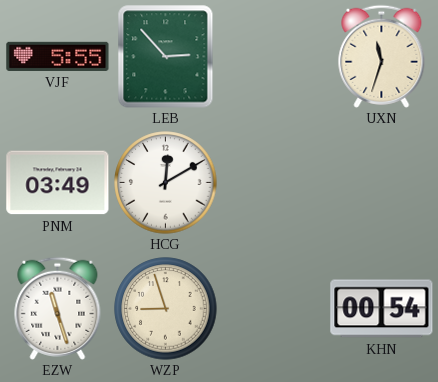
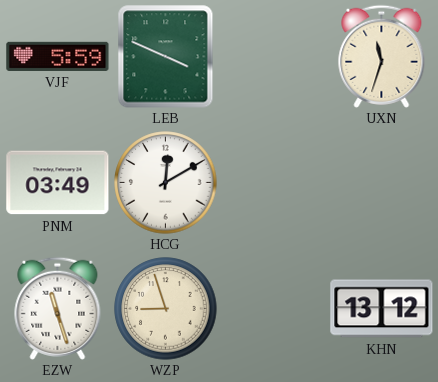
VJF: 5:55 -> 5:59
LEB: 2:53 -> 3:49
KHN: 00:54 -> 13:12
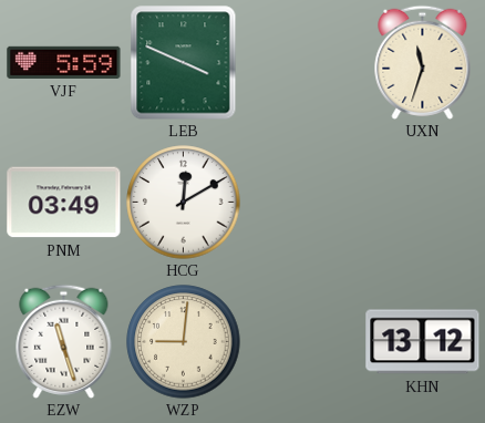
WZP: 8:57 -> 9:01
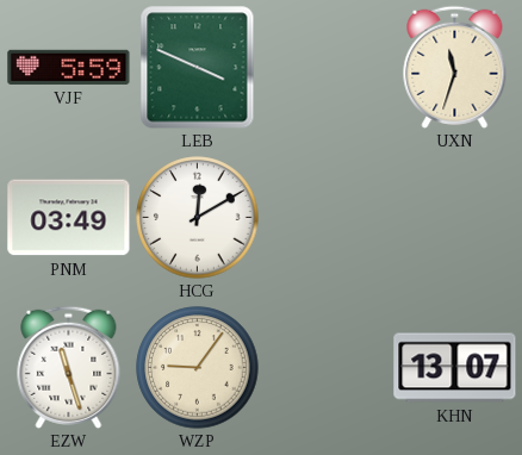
WZP: 9:01 -> 9:06
KHN: 13:12 -> 13:07
